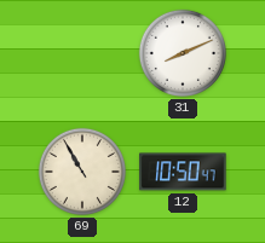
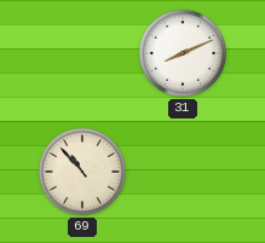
69: 10:55 -> 10:53
12: 10:50 -> none
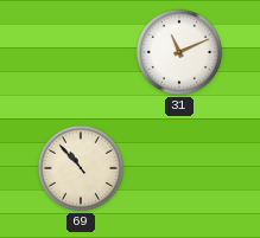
31: 8:11 -> 11:11
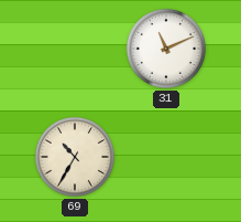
69: 10:53 -> 10:35
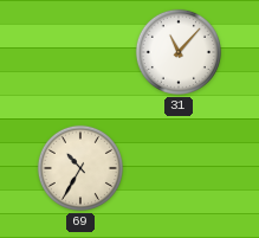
31: 11:11 -> 11:07
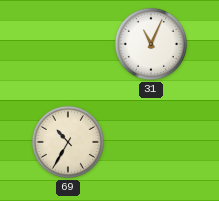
31: 11:07 -> 11:04
